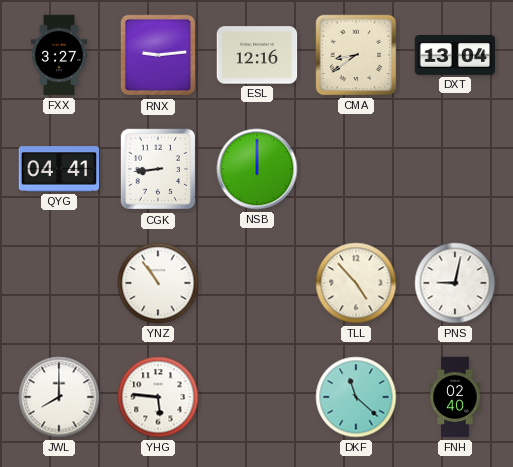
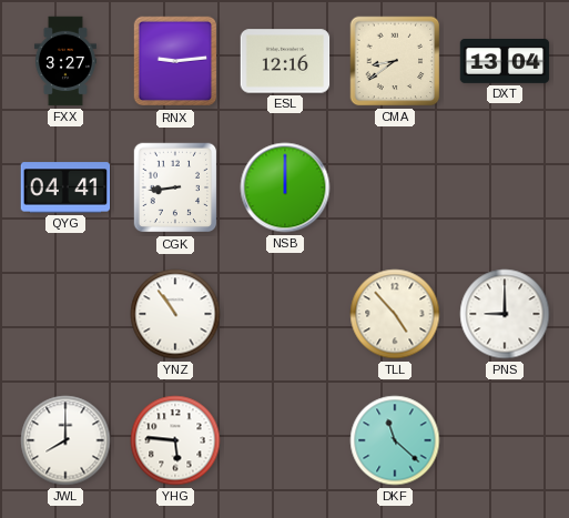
PNS: 9:02 -> 9:00
FNH: 02:40 -> none
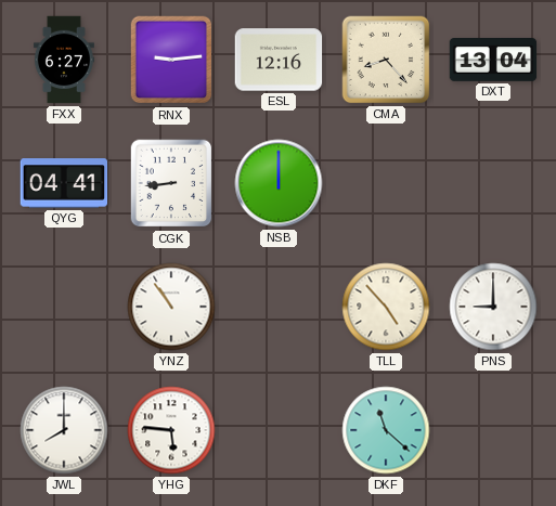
FXX: 3:27 -> 6:27
CMA: 8:39 -> 8:23
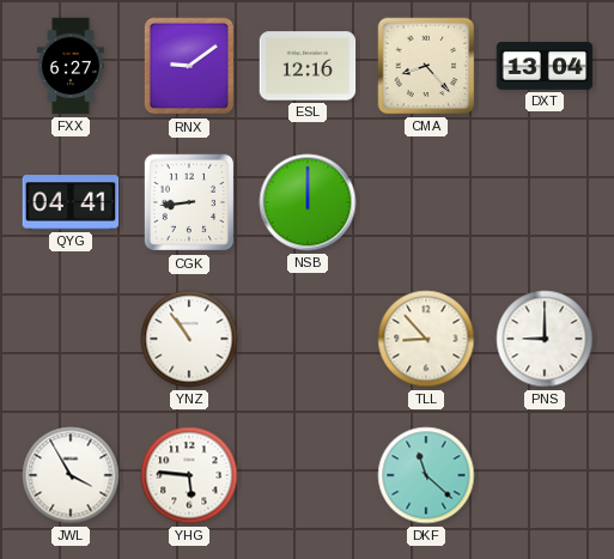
RNX: 9:14 -> 9:09
TLL: 4:53 -> 8:53
JWL: 8:00 -> 3:55
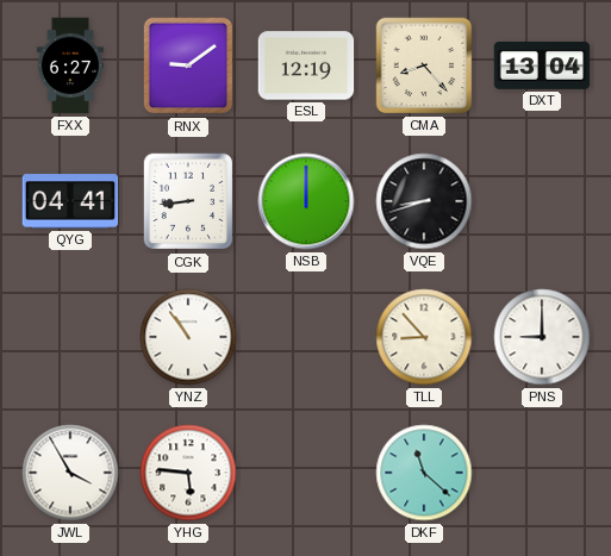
ESL: 12:16 -> 12:19
VQE: none -> 8:42
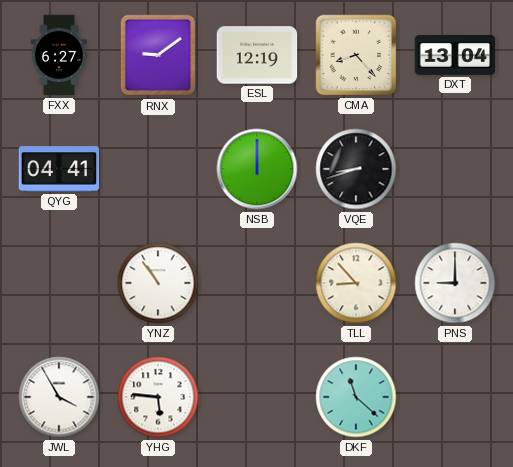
CGK: 8:44 -> none
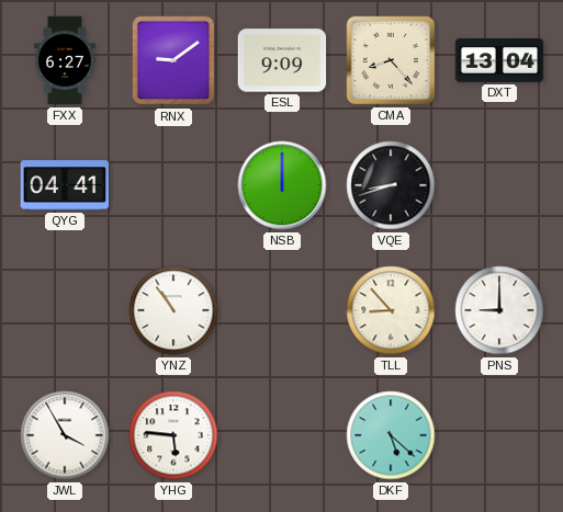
ESL: 12:19 -> 9:09
DKF: 11:22 -> 5:22
